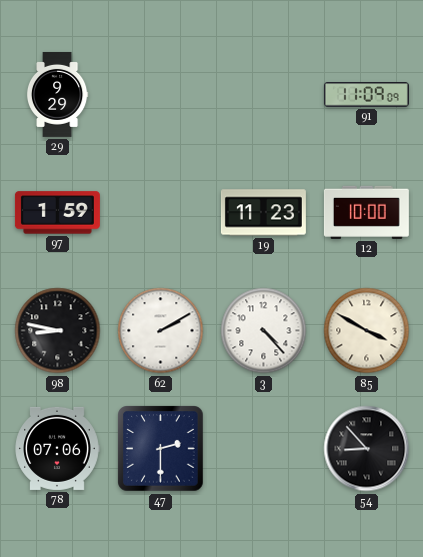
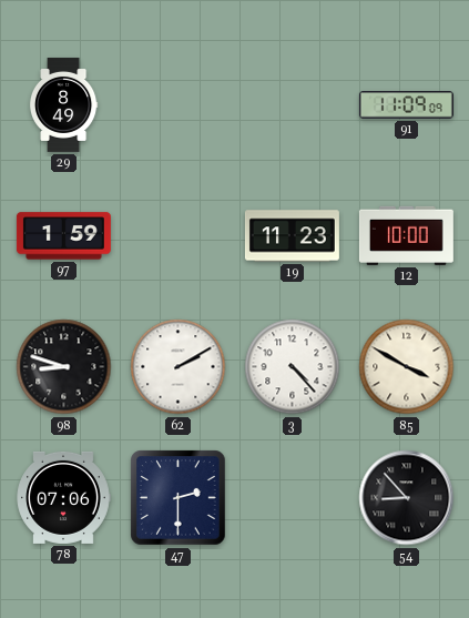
29: 9:29 -> 8:49
98: 8:47 -> 8:48
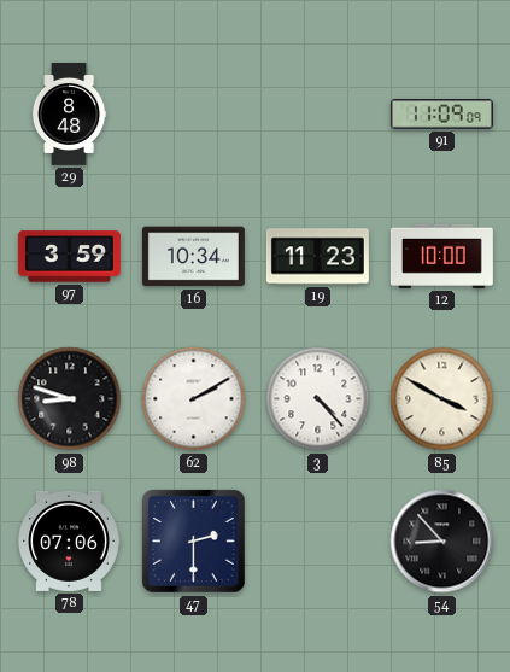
29: 8:49 -> 8:48
97: 1:59 -> 3:59
16: none -> 10:34
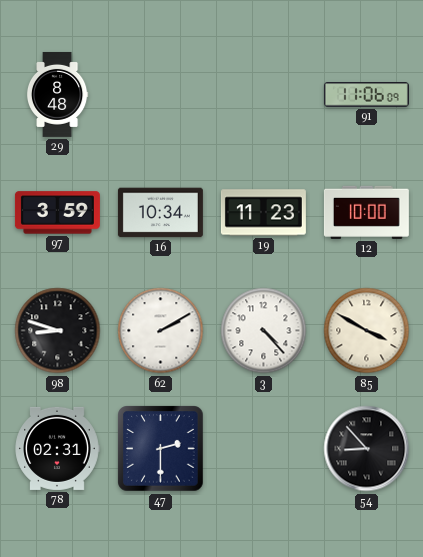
91: 11:09 -> 11:06
78: 07:06 -> 02:31
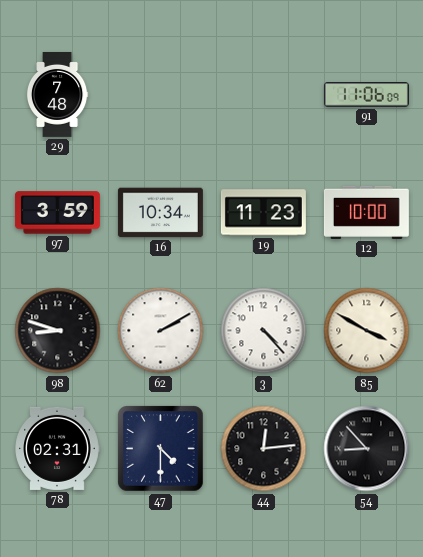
29: 8:48 -> 7:48
47: 2:30 -> 4:30
44: none -> 12:14
